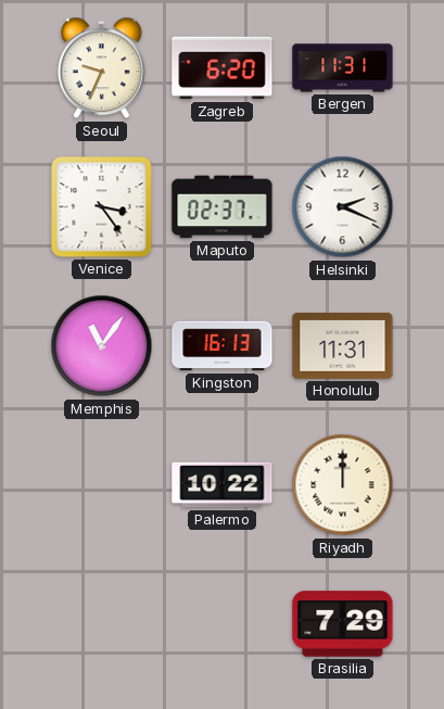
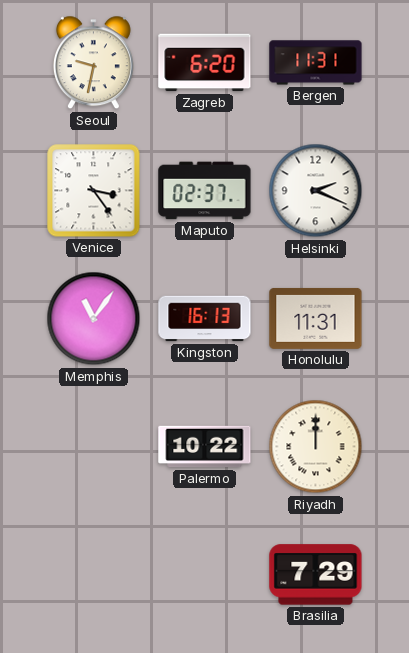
Seoul: 9:34 -> 9:32
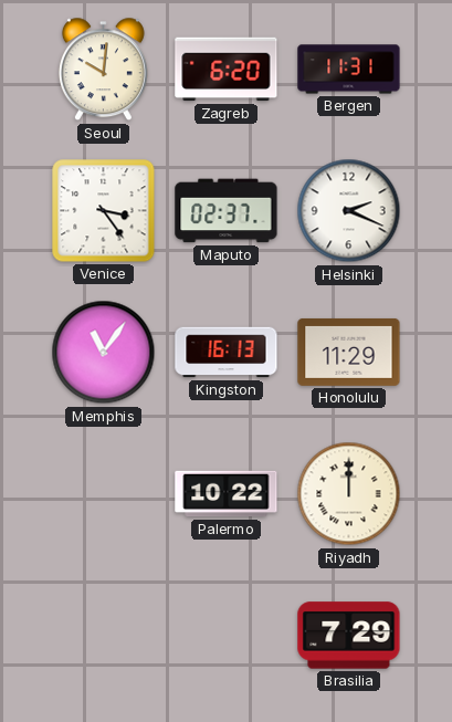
Seoul: 9:32 -> 10:01
Honolulu: 11:31 -> 11:29
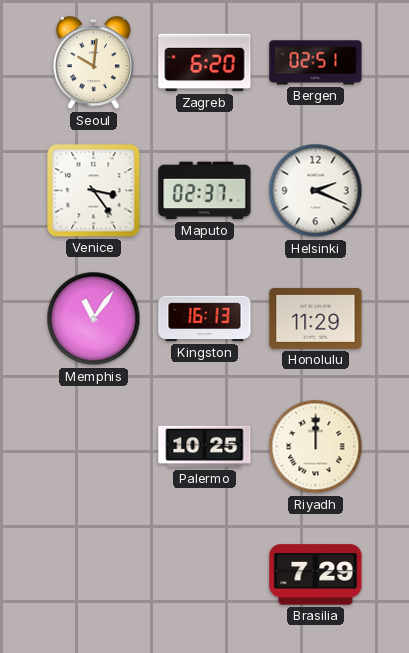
Bergen: 11:31 -> 02:51
Palermo: 10:22 -> 10:25
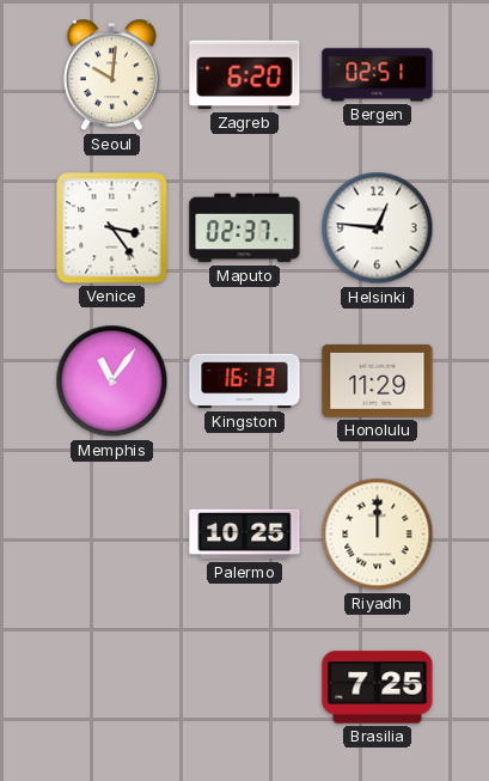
Helsinki: 2:19 -> 12:46
Brasilia: 7:29 -> 7:25
